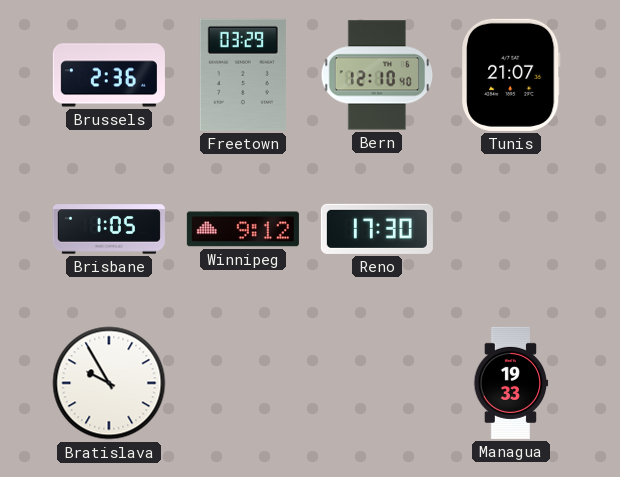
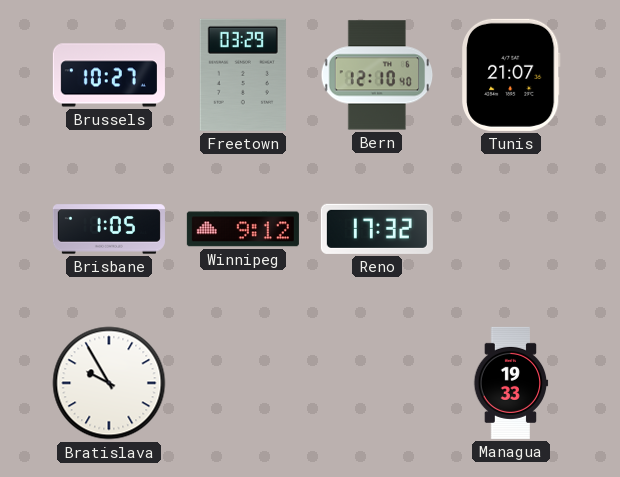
Brussels: 2:36 -> 10:27
Reno: 17:30 -> 17:32
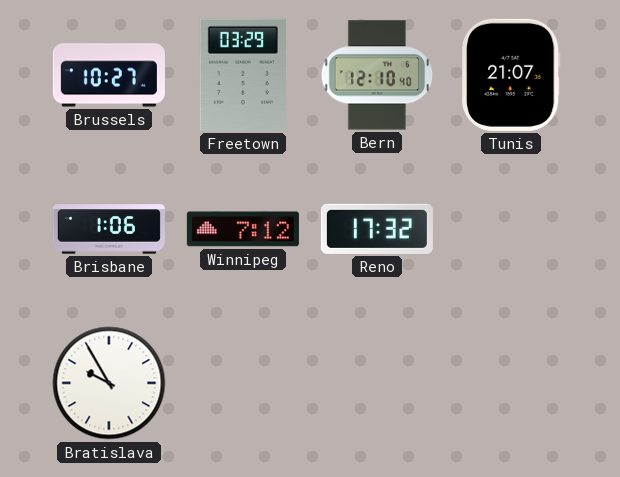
Brisbane: 1:05 -> 1:06
Winnipeg: 9:12 -> 7:12
Managua: 19:33 -> none
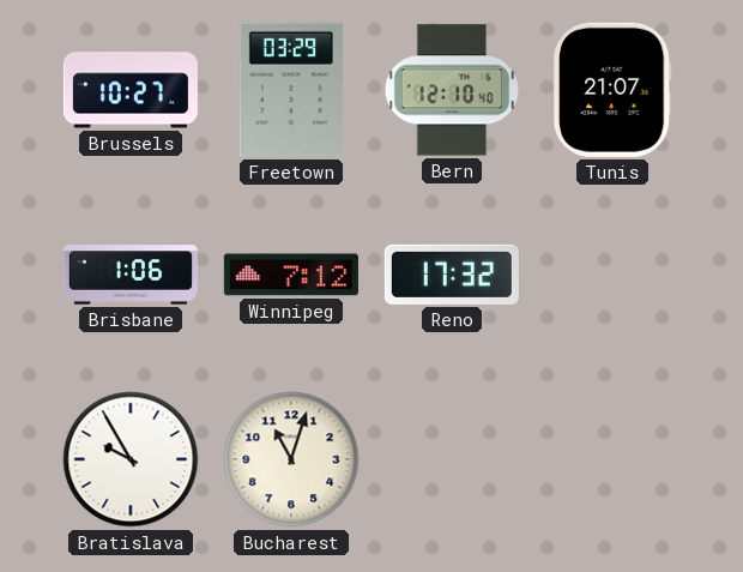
Bucharest: none -> 11:03
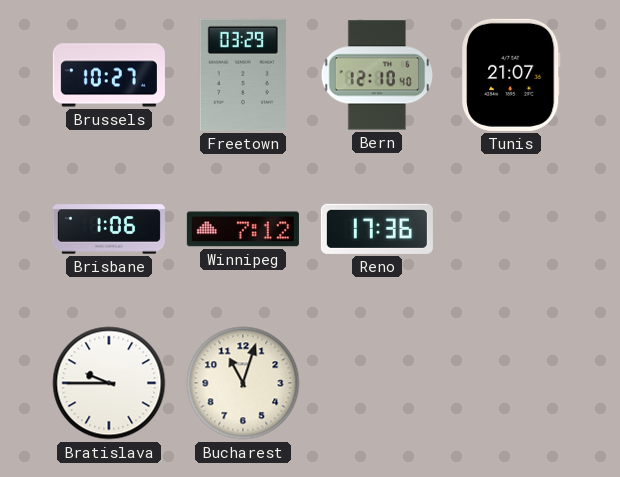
Reno: 17:32 -> 17:36
Bratislava: 9:55 -> 9:45
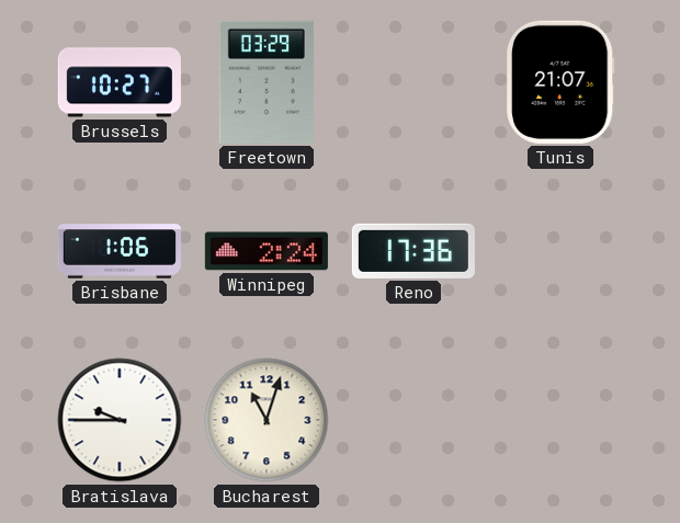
Bern: 12:10 -> none
Winnipeg: 7:12 -> 2:24
